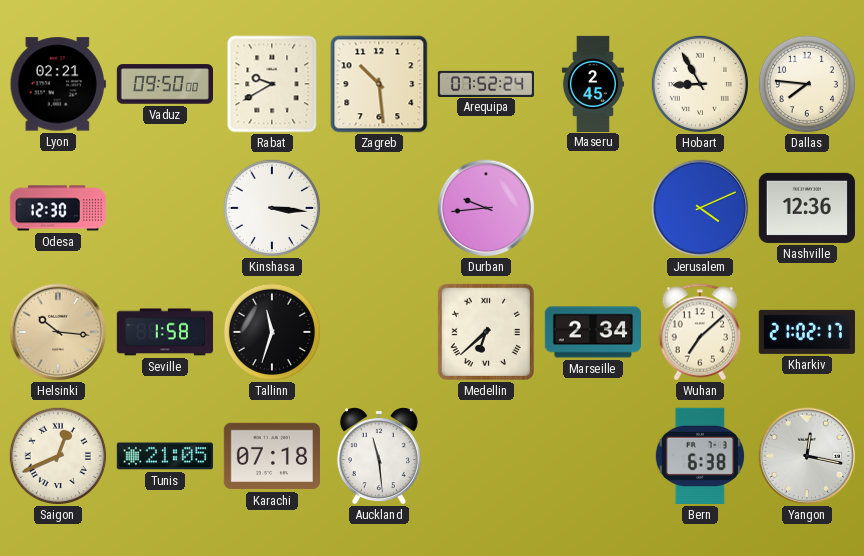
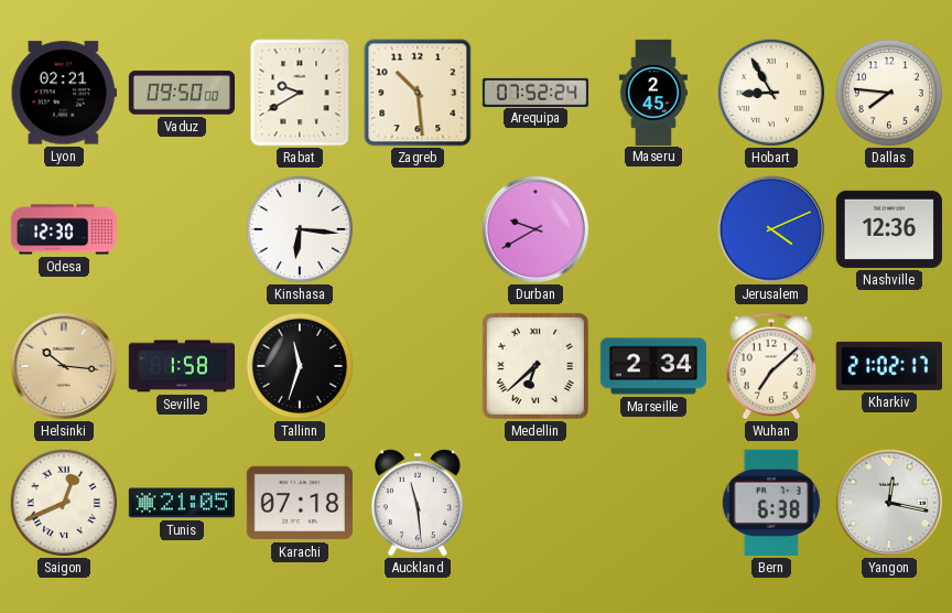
Kinshasa: 3:16 -> 6:16
Durban: 9:44 -> 9:40
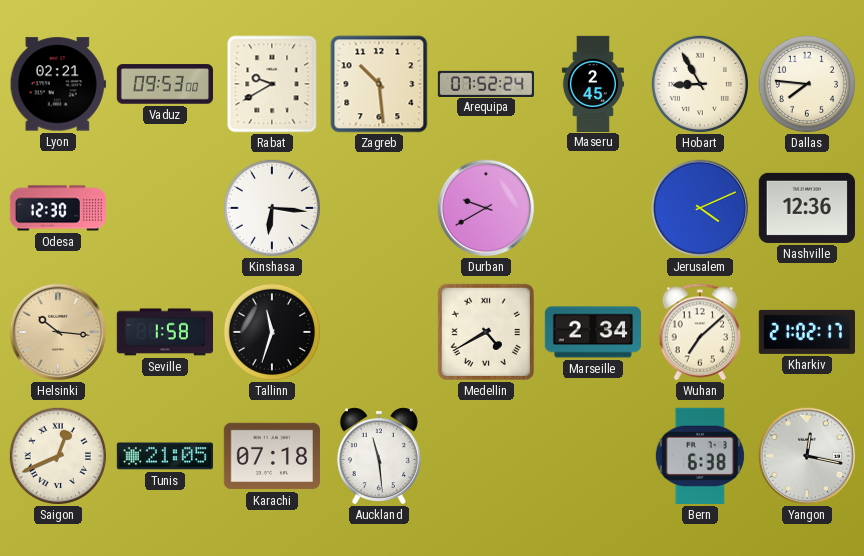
Vaduz: 09:50 -> 09:53
Medellin: 6:38 -> 4:40
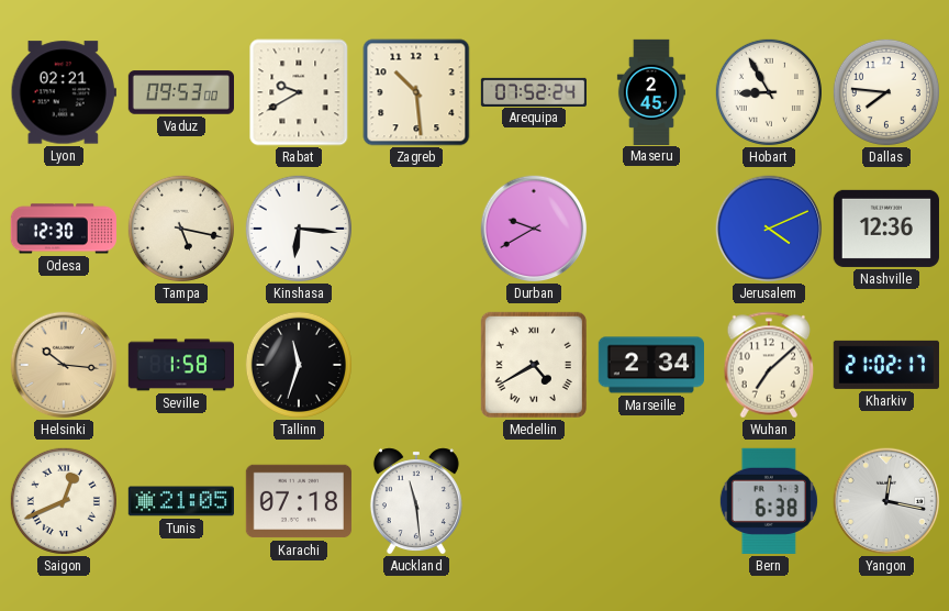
Tampa: none -> 5:17
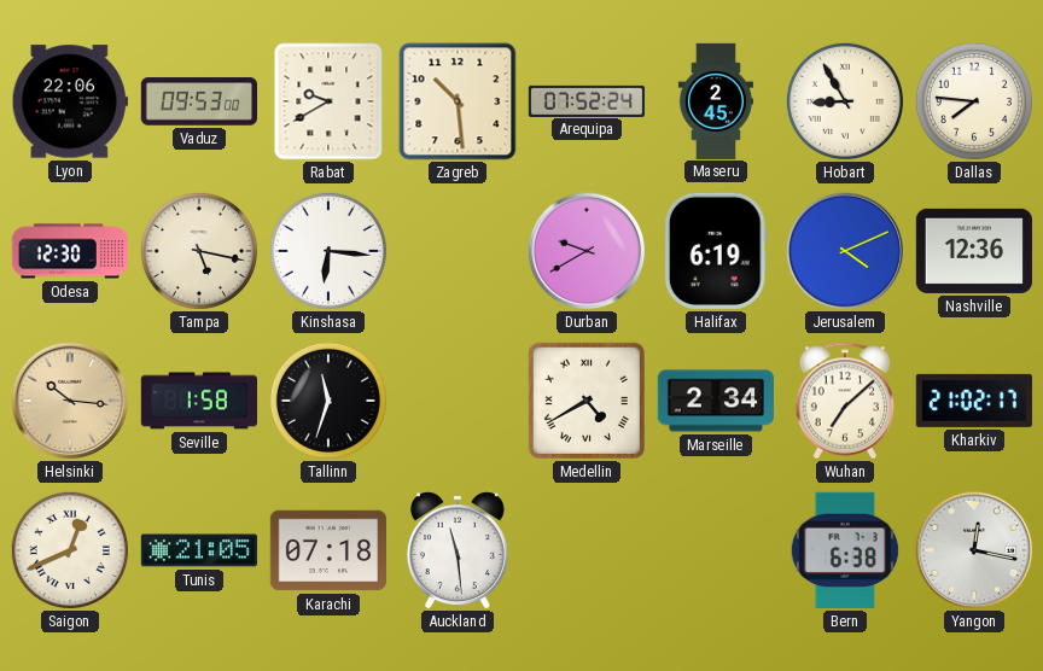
Lyon: 02:21 -> 22:06
Halifax: none -> 6:19
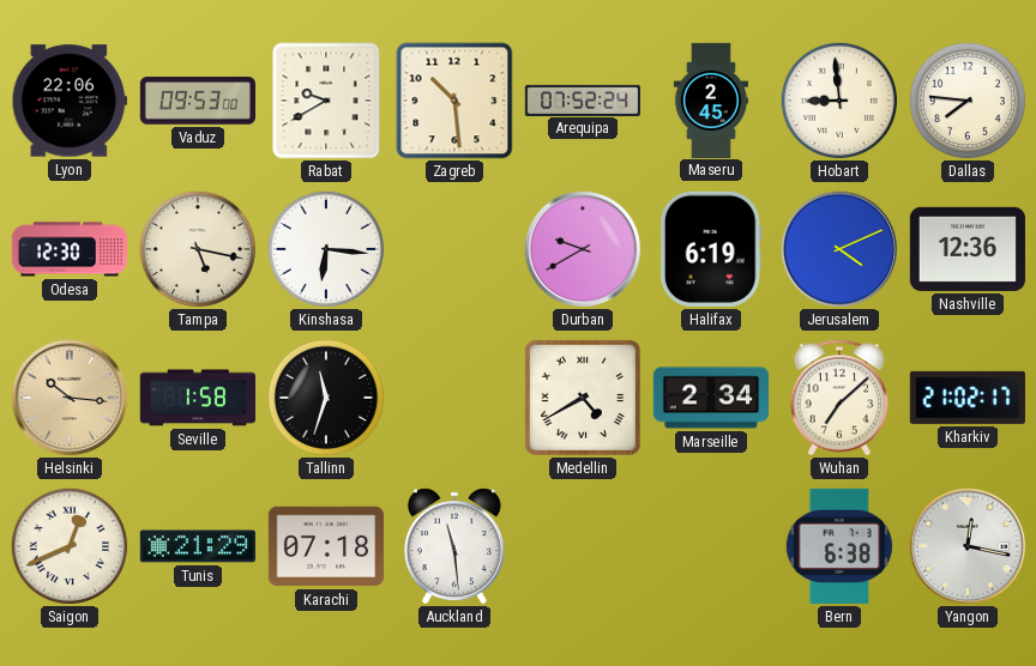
Hobart: 8:55 -> 8:59
Tunis: 21:05 -> 21:29
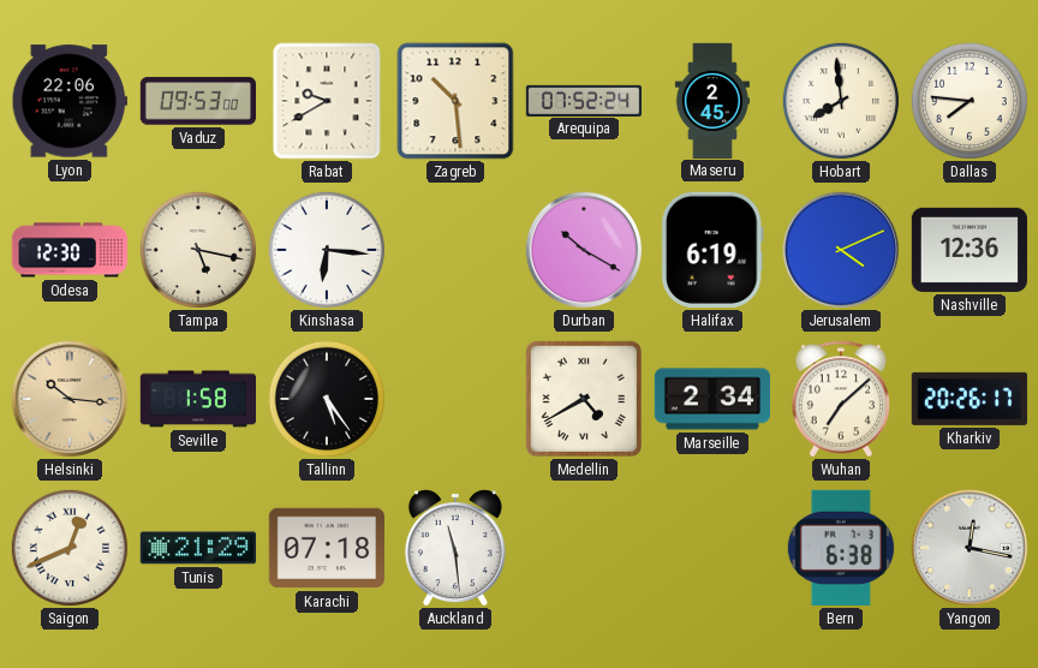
Hobart: 8:59 -> 7:59
Durban: 9:40 -> 10:20
Tallinn: 11:33 -> 5:24
Kharkiv: 21:02 -> 20:26
